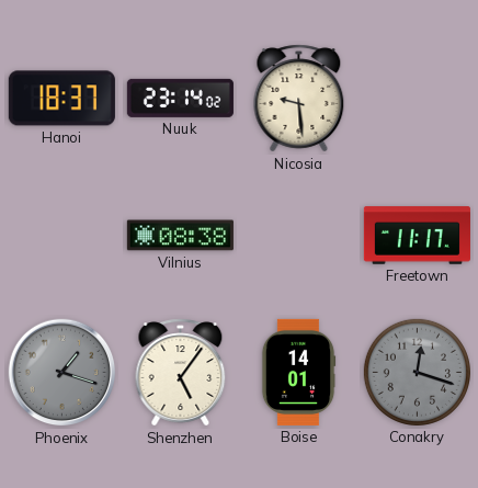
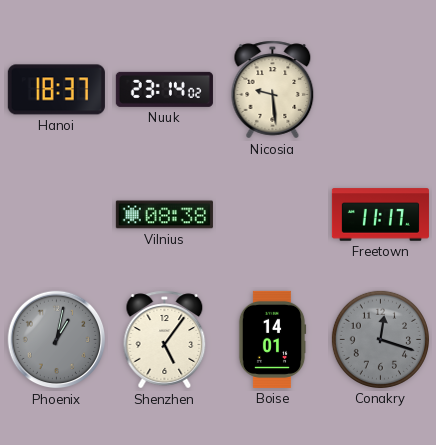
Phoenix: 1:18 -> 1:02
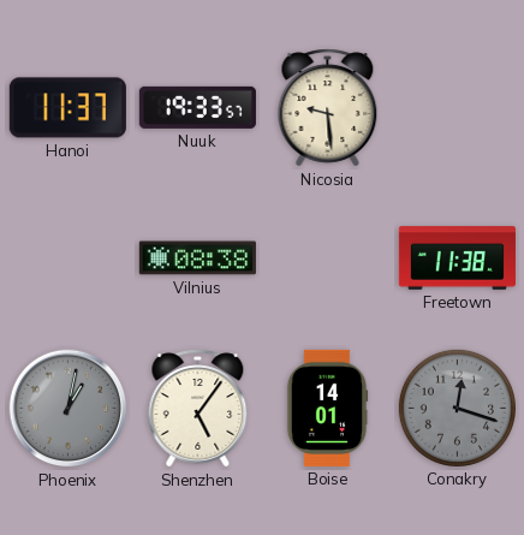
Hanoi: 18:37 -> 11:37
Nuuk: 23:14 -> 19:33
Freetown: 11:17 -> 11:38
